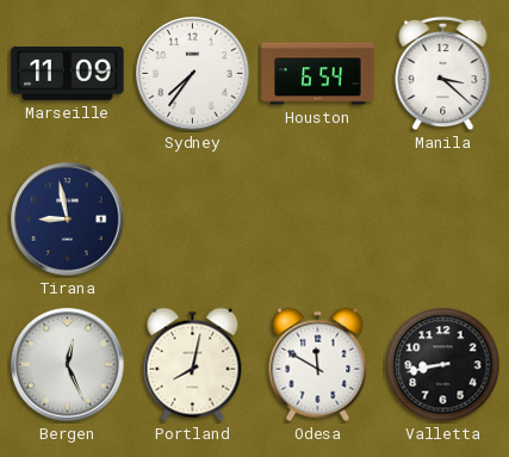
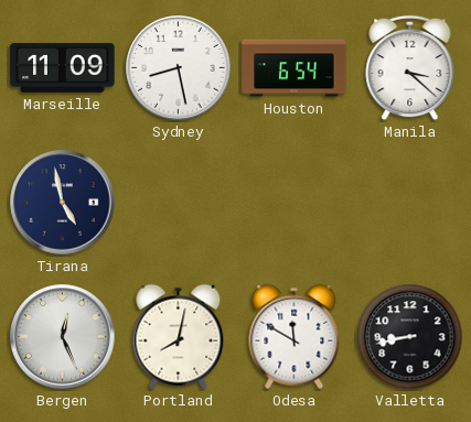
Sydney: 7:36 -> 8:28
Tirana: 8:58 -> 4:58
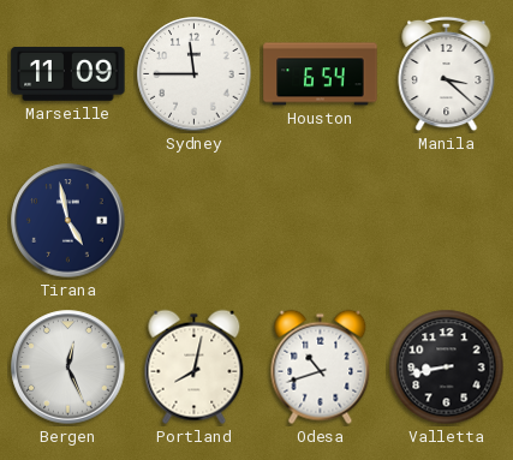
Sydney: 8:28 -> 11:45
Odesa: 11:50 -> 10:42
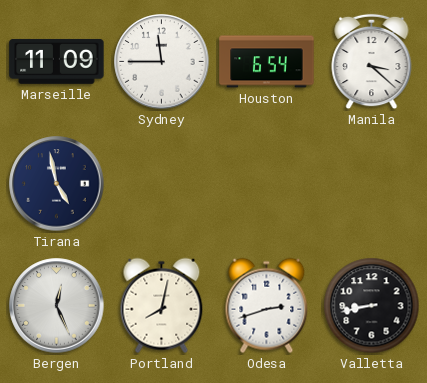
Odesa: 10:42 -> 2:42
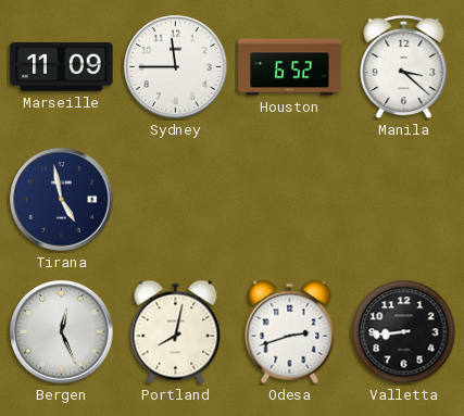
Houston: 6:54 -> 6:52
Valletta: 8:43 -> 8:44
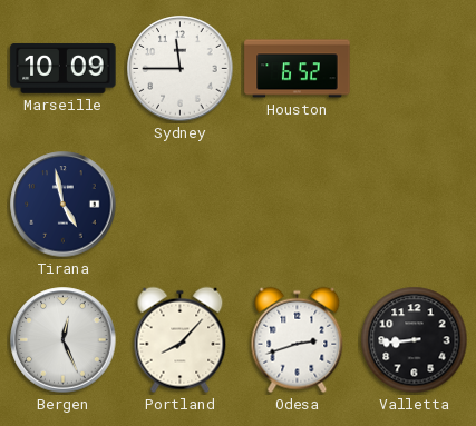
Marseille: 11:09 -> 10:09
Manila: 3:22 -> none
Portland: 8:02 -> 8:07
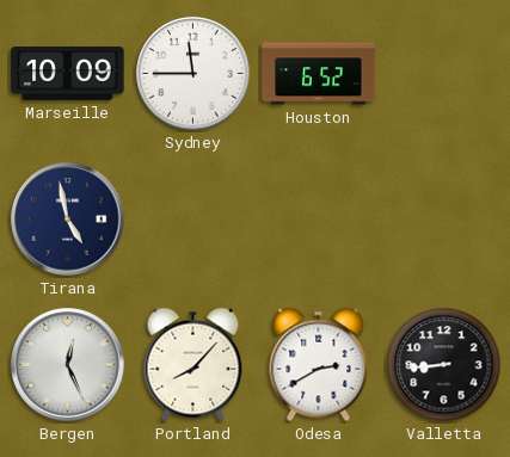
Odesa: 2:42 -> 2:40
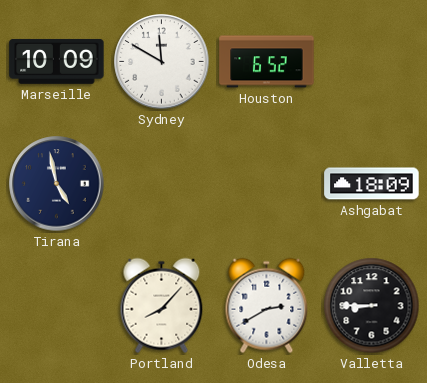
Sydney: 11:45 -> 11:50
Ashgabat: none -> 18:09
Bergen: 12:26 -> none
Valletta: 8:44 -> 8:45
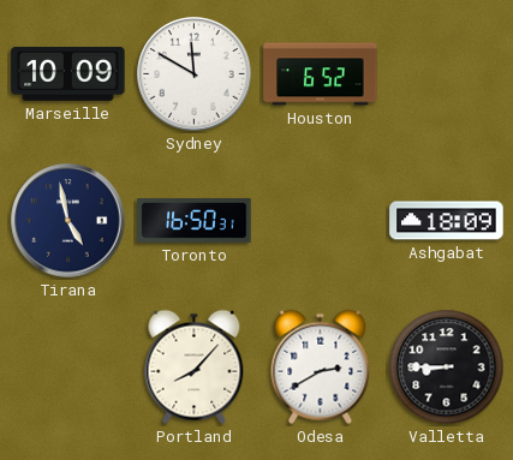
Toronto: none -> 16:50
